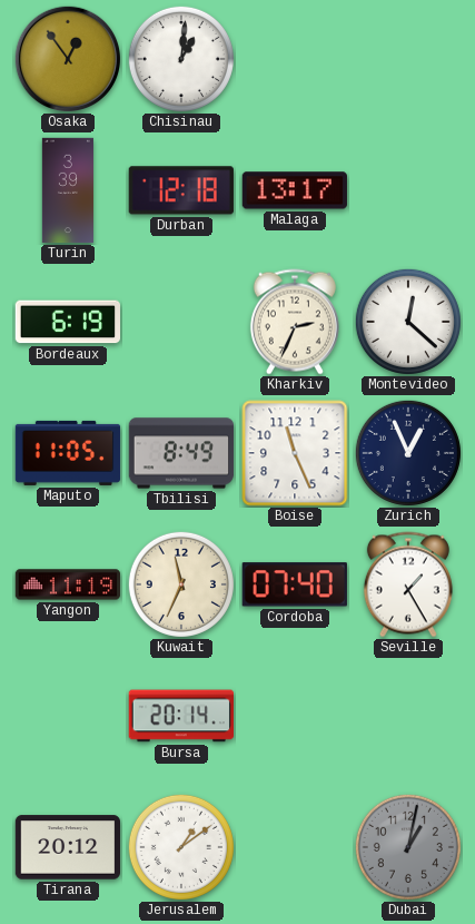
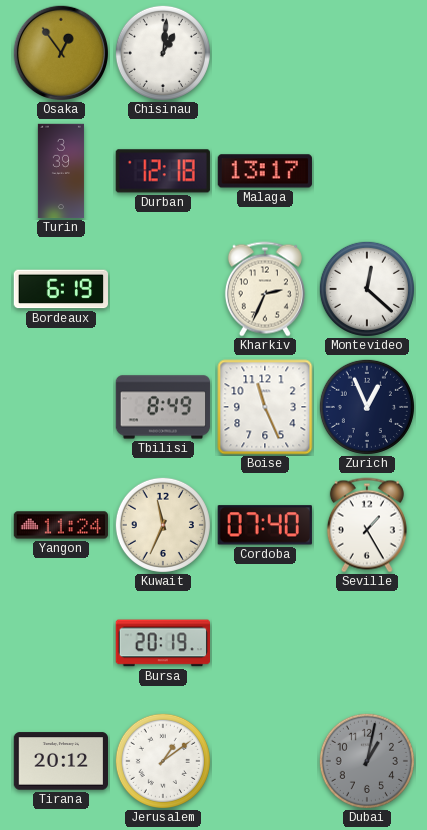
Maputo: 11:05 -> none
Yangon: 11:19 -> 11:24
Bursa: 20:14 -> 20:19
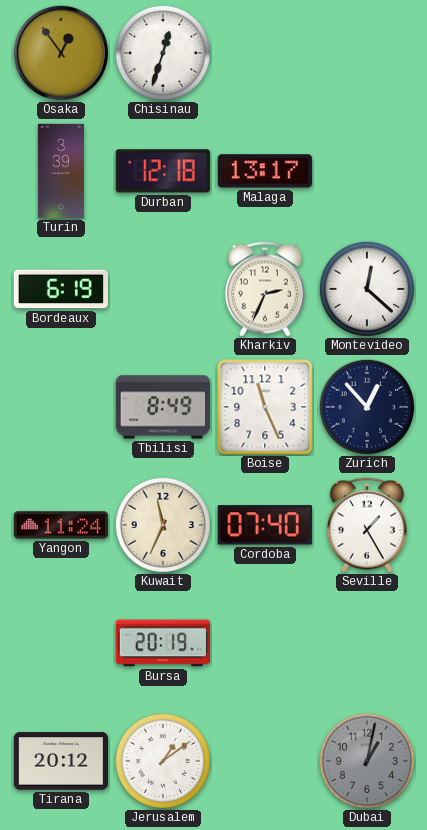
Chisinau: 1:01 -> 12:33
Zurich: 12:56 -> 12:53
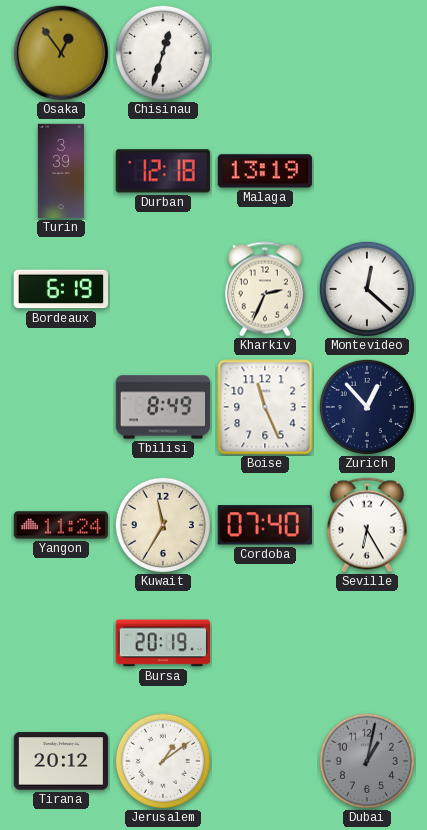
Malaga: 13:17 -> 13:19
Kuwait: 11:34 -> 11:35
Seville: 1:25 -> 6:25
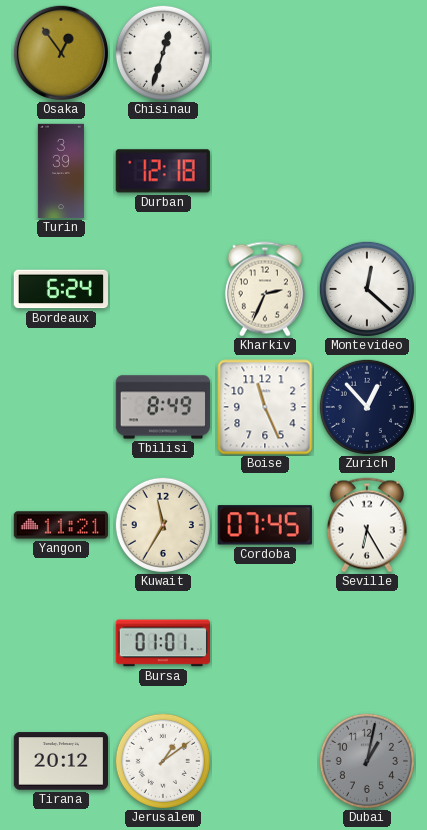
Malaga: 13:19 -> none
Bordeaux: 6:19 -> 6:24
Yangon: 11:24 -> 11:21
Cordoba: 07:40 -> 07:45
Bursa: 20:19 -> 01:01
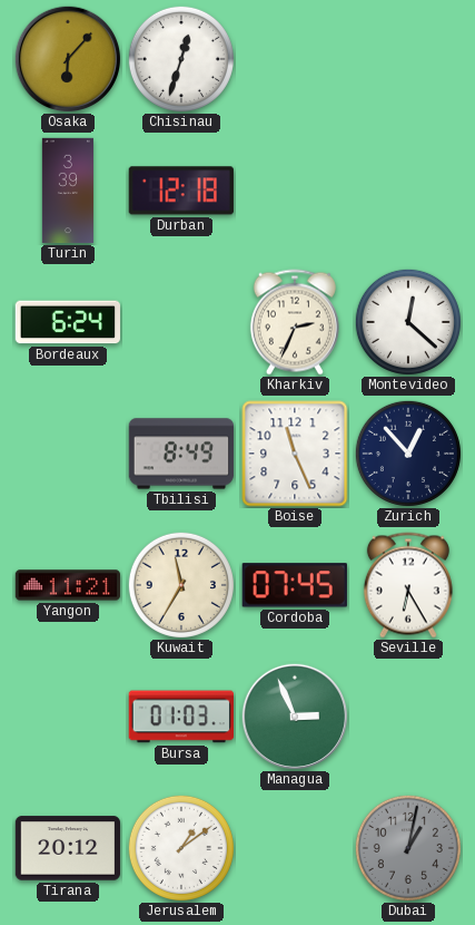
Osaka: 12:54 -> 6:07
Bursa: 01:01 -> 01:03
Managua: none -> 2:56
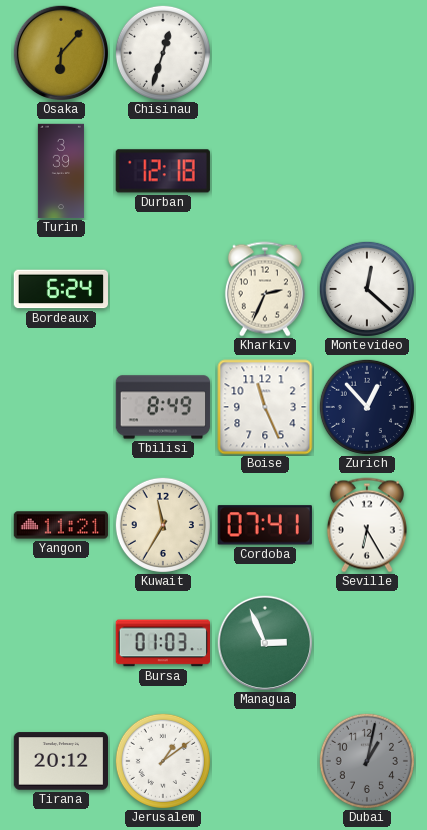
Cordoba: 07:45 -> 07:41
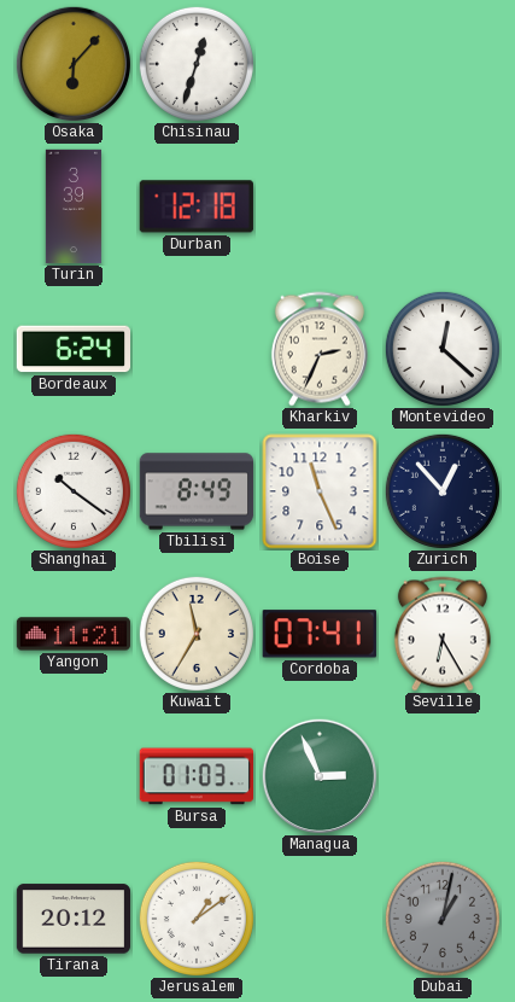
Shanghai: none -> 10:21
